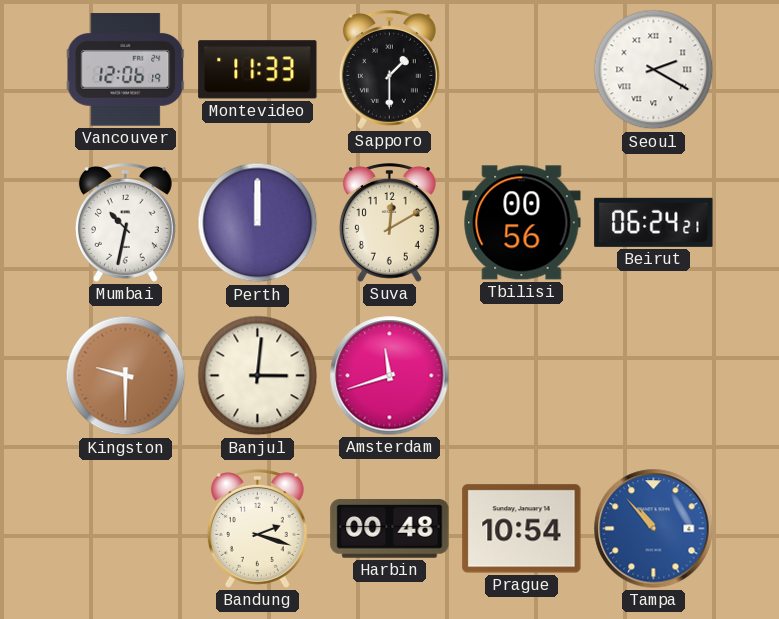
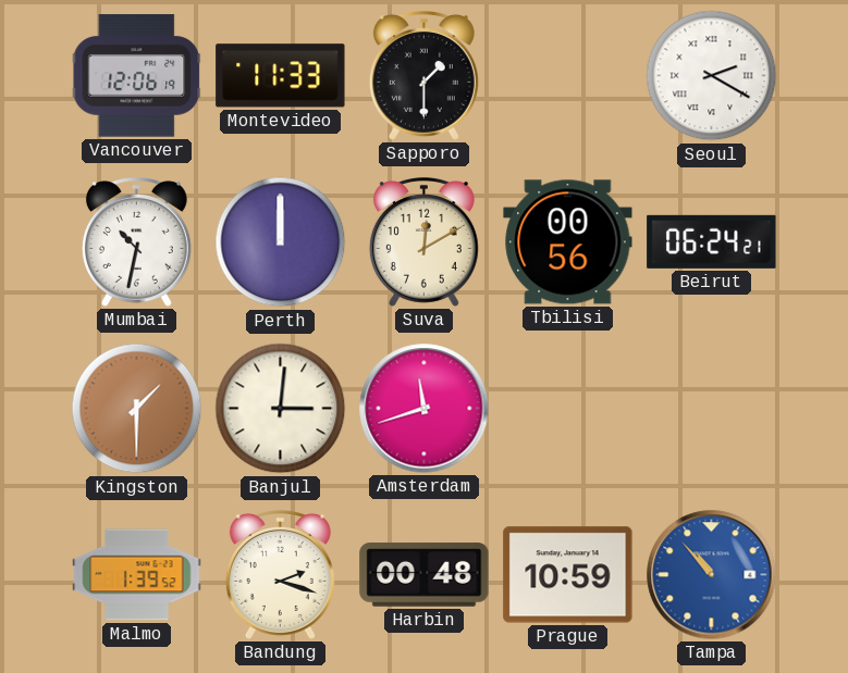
Kingston: 9:30 -> 1:30
Malmo: none -> 1:39
Prague: 10:54 -> 10:59
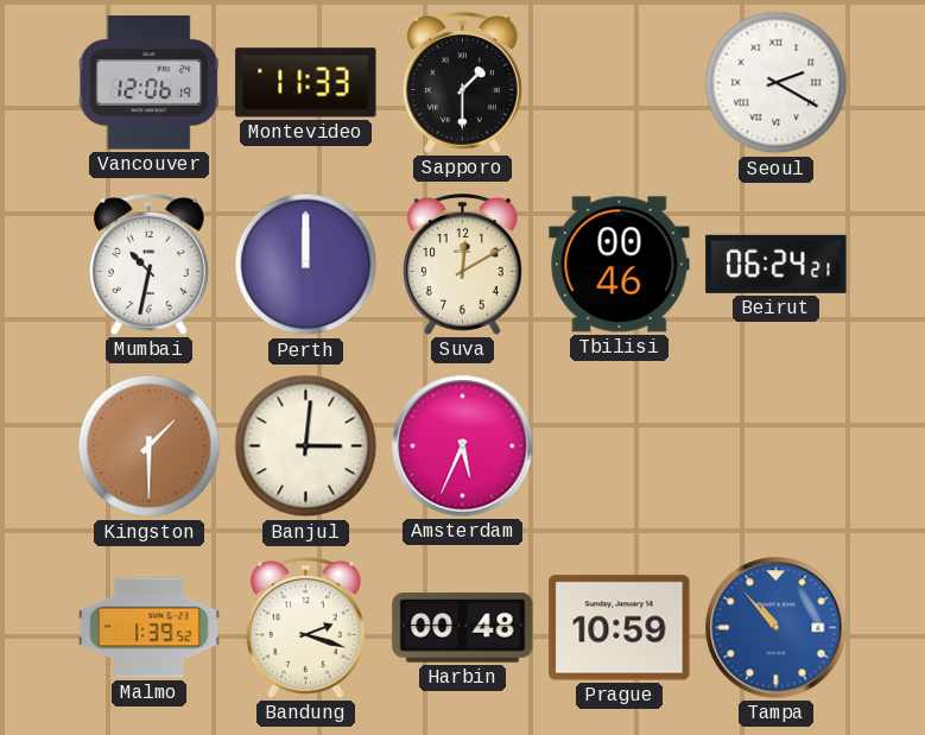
Tbilisi: 00:56 -> 00:46
Amsterdam: 11:42 -> 5:34
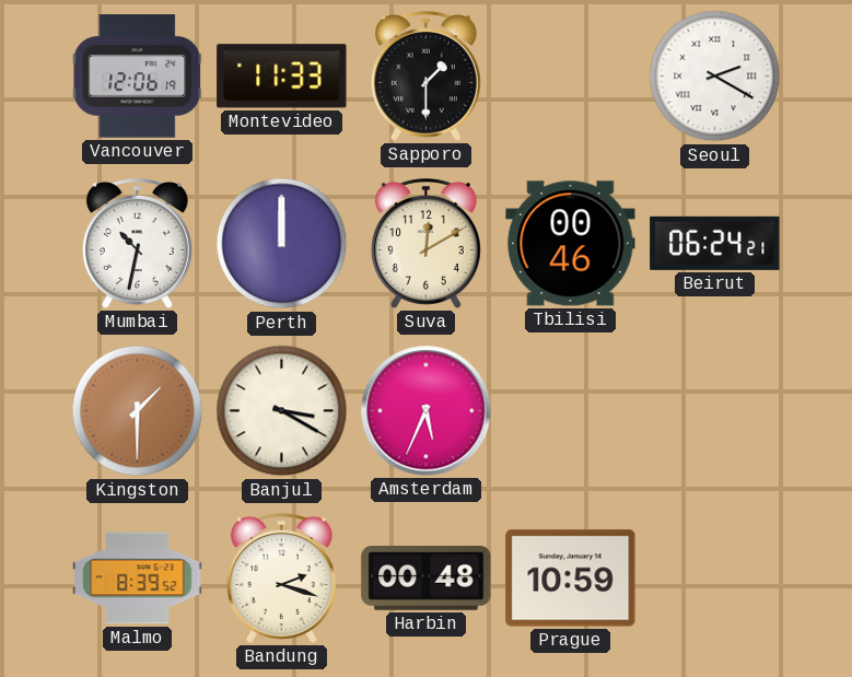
Banjul: 3:01 -> 3:20
Malmo: 1:39 -> 8:39
Tampa: 10:53 -> none
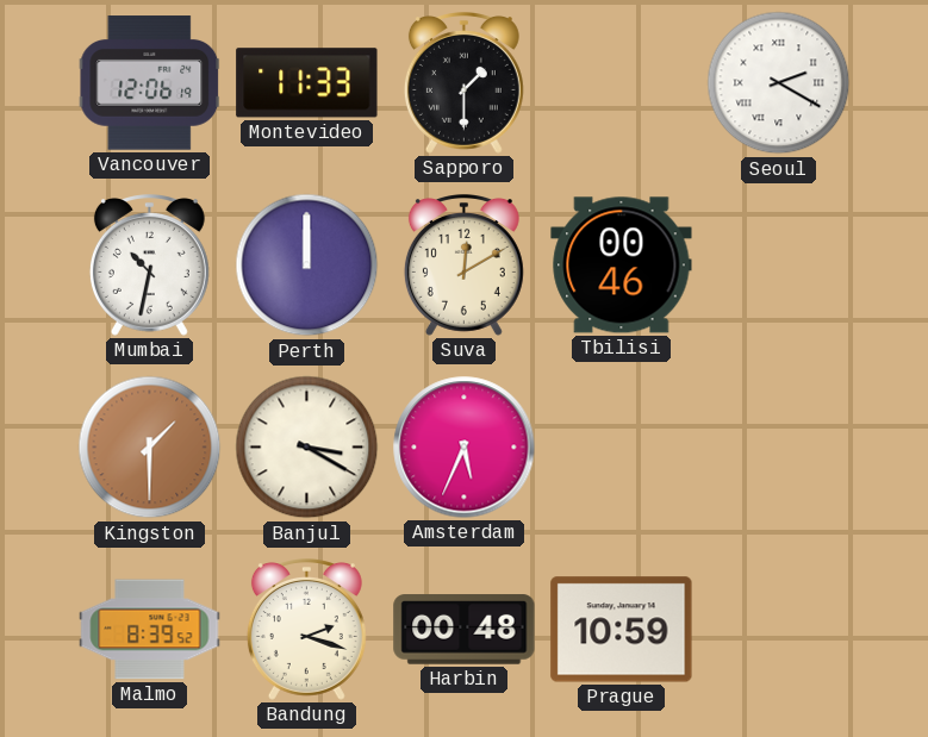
Beirut: 06:24 -> none
